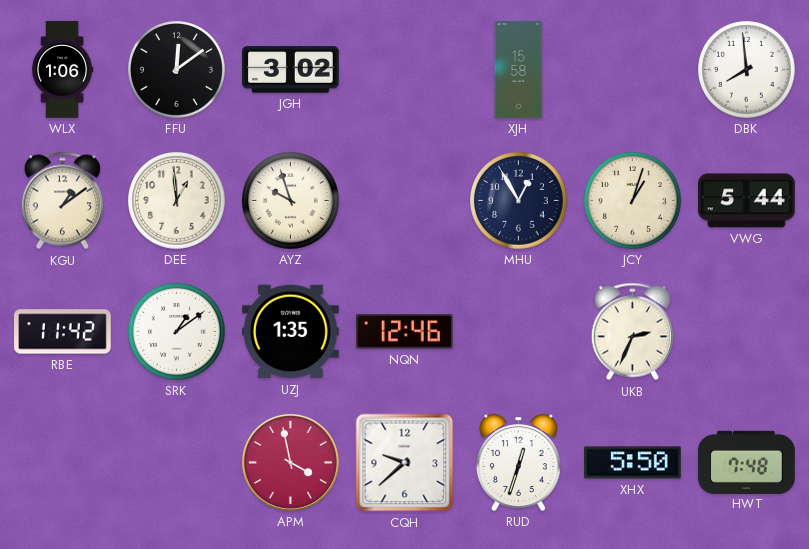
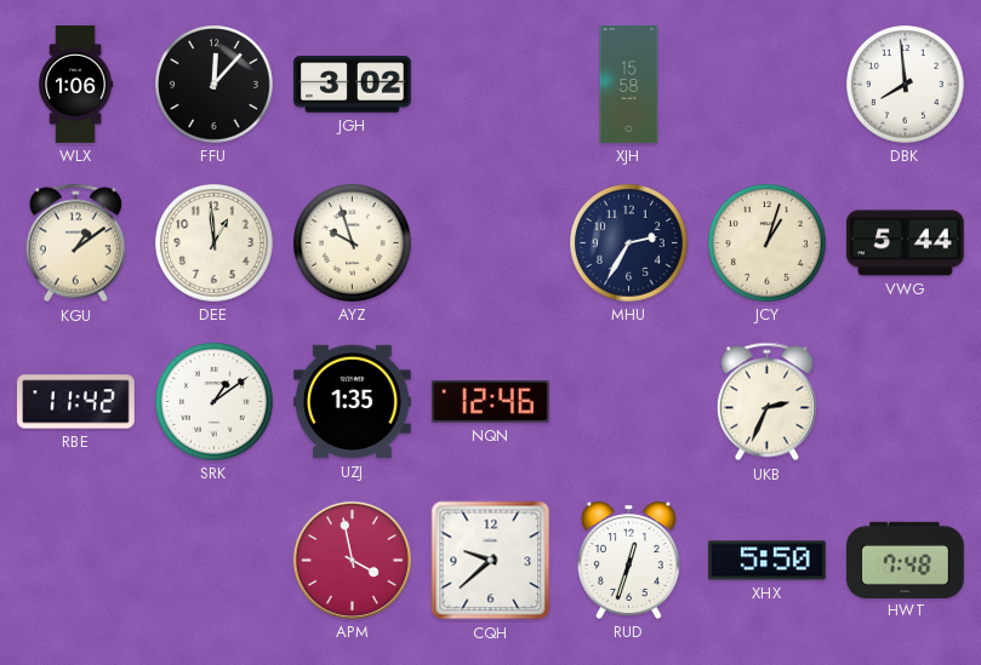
FFU: 12:09 -> 12:07
MHU: 12:55 -> 2:35
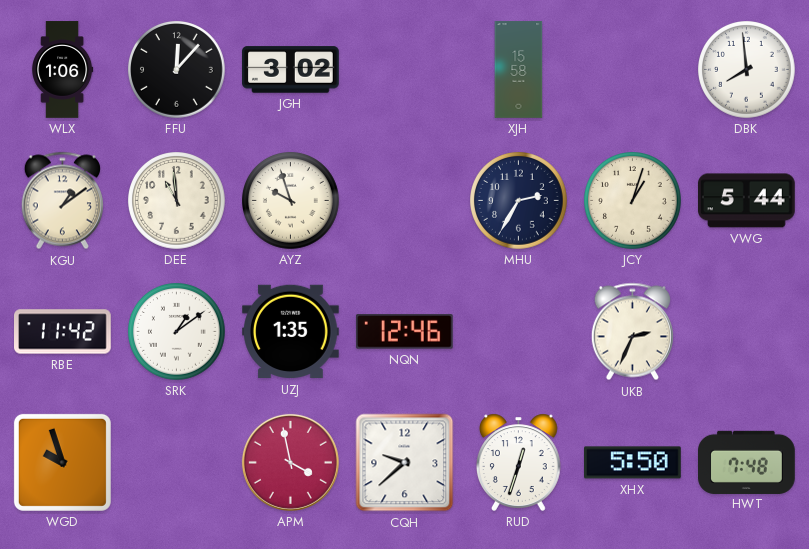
DEE: 12:59 -> 10:59
WGD: none -> 9:57
